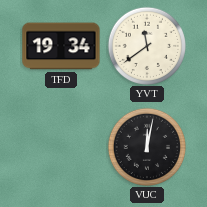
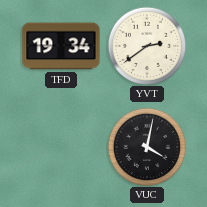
YVT: 11:39 -> 2:39
VUC: 12:02 -> 4:02
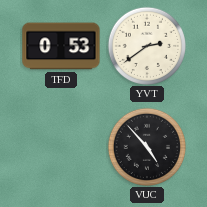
TFD: 19:34 -> 0:53
VUC: 4:02 -> 4:53
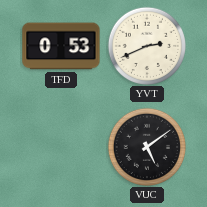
YVT: 2:39 -> 2:41
VUC: 4:53 -> 5:09
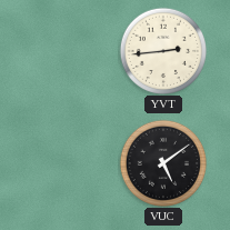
TFD: 0:53 -> none
YVT: 2:41 -> 2:44
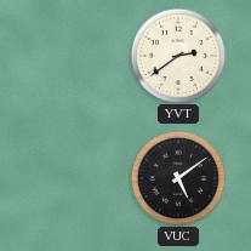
YVT: 2:44 -> 2:39
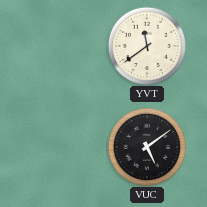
YVT: 2:39 -> 11:39
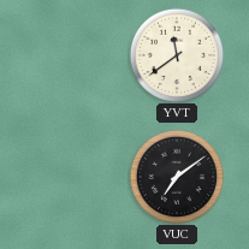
VUC: 5:09 -> 7:09
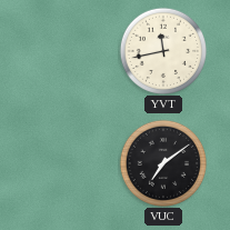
YVT: 11:39 -> 11:43
